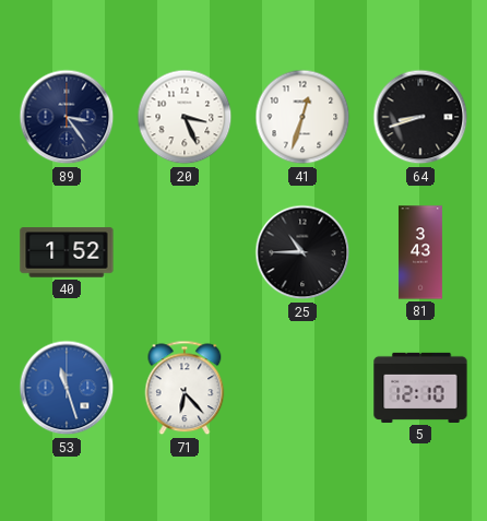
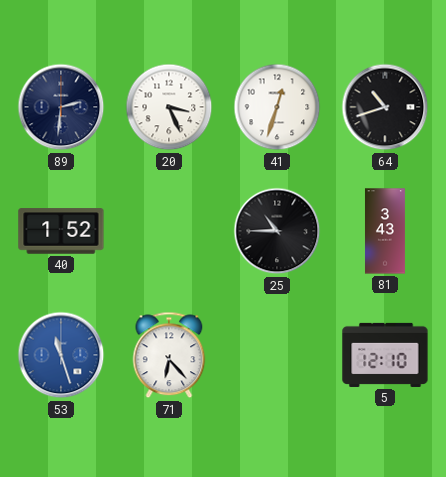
89: 3:24 -> 2:31
64: 8:42 -> 10:42
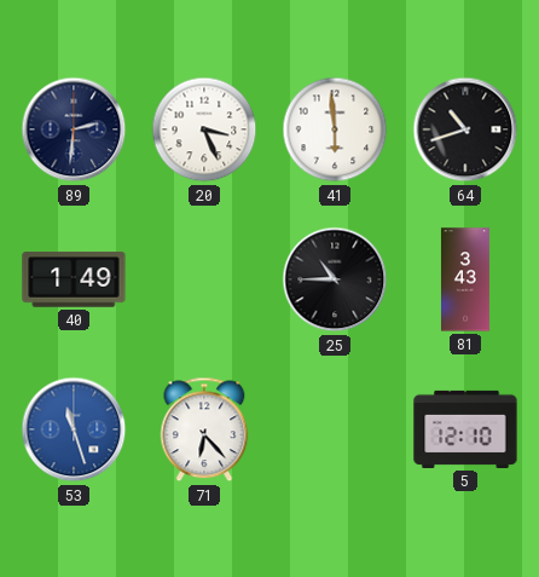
41: 12:33 -> 5:59
40: 1:52 -> 1:49
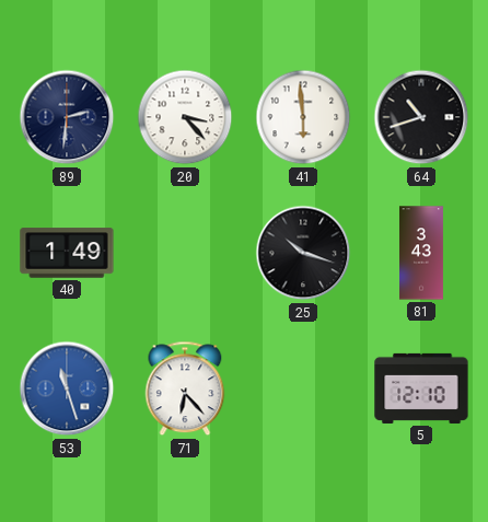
20: 3:26 -> 3:23
25: 10:45 -> 10:18
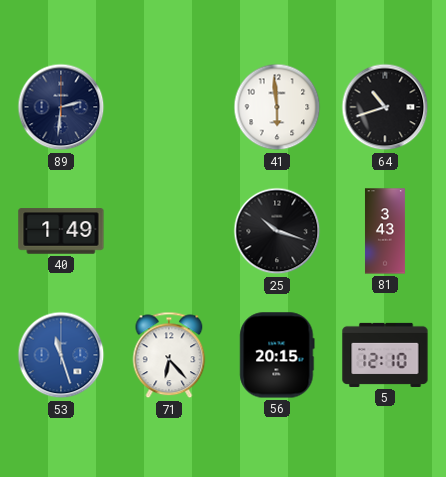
20: 3:23 -> none
56: none -> 20:15
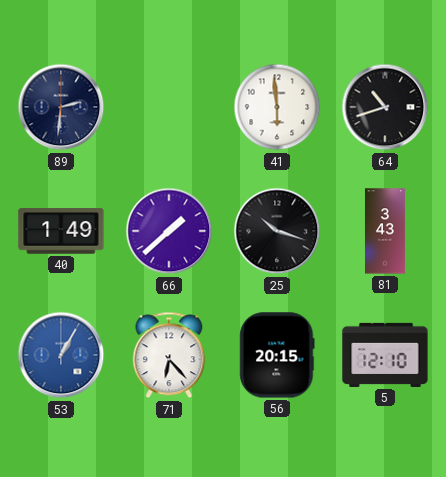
66: none -> 1:38
53: 11:27 -> 1:05
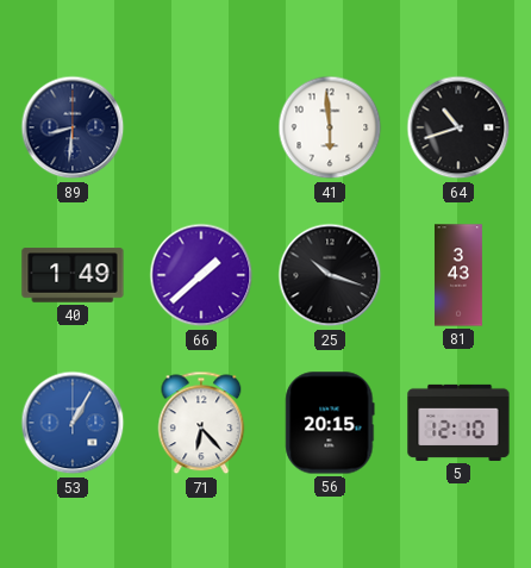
89: 2:31 -> 8:31
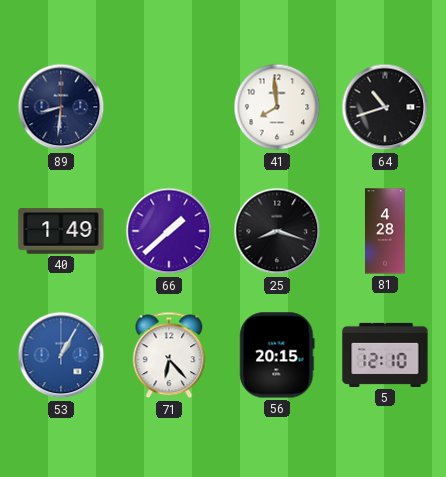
41: 5:59 -> 7:59
25: 10:18 -> 8:18
81: 3:43 -> 4:28
